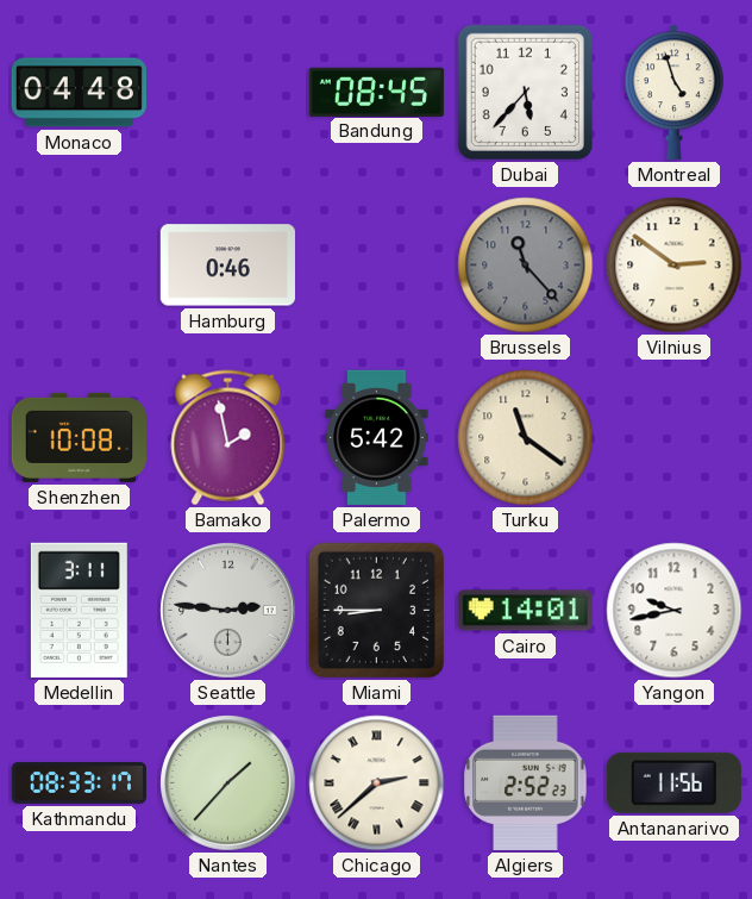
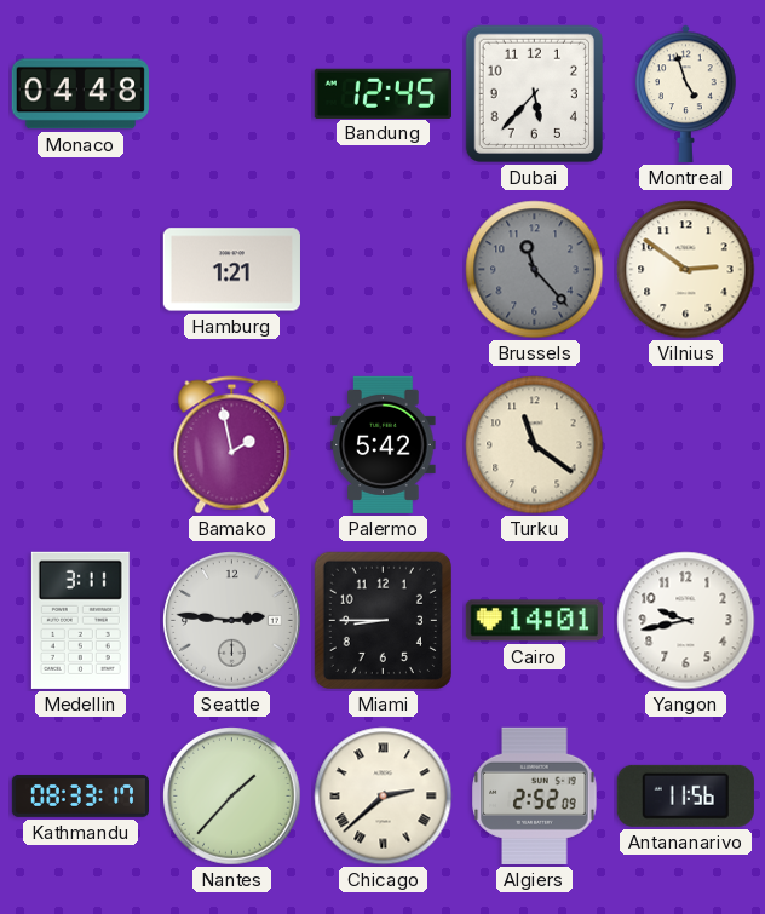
Bandung: 08:45 -> 12:45
Hamburg: 0:46 -> 1:21
Shenzhen: 10:08 -> none
Algiers: 2:52:23 -> 2:52:09
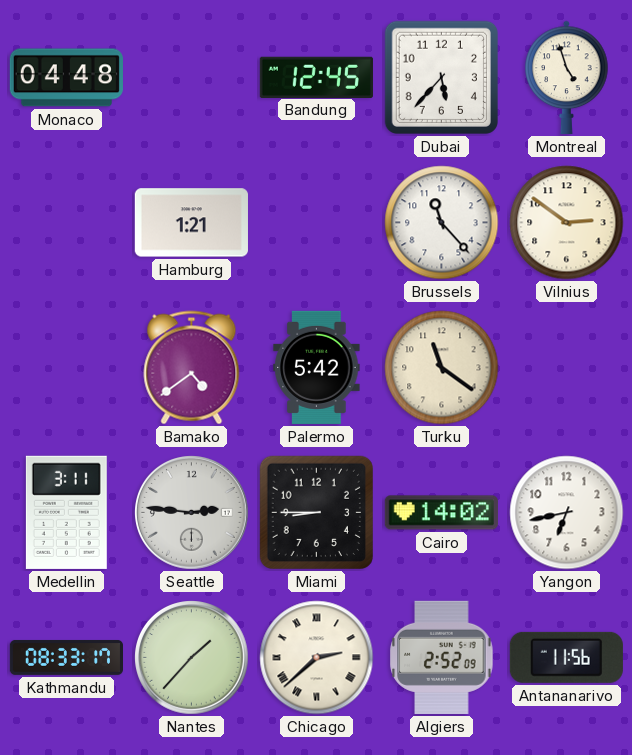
Brussels dial: grey -> white
Bamako: 1:58 -> 4:39
Cairo: 14:01 -> 14:02
Yangon: 9:43 -> 6:43
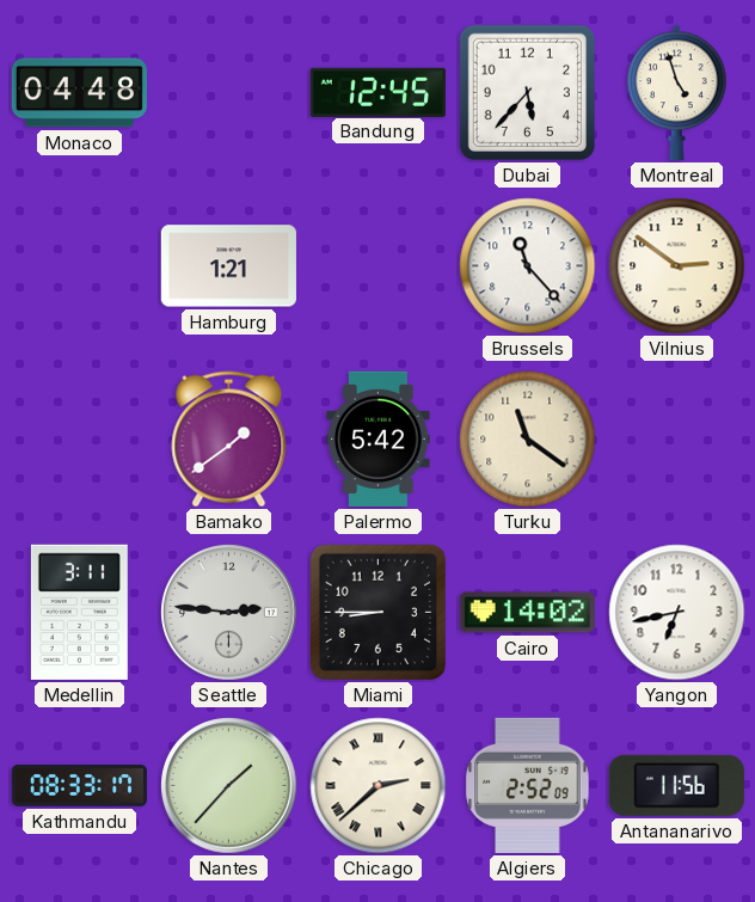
Bamako: 4:39 -> 1:39
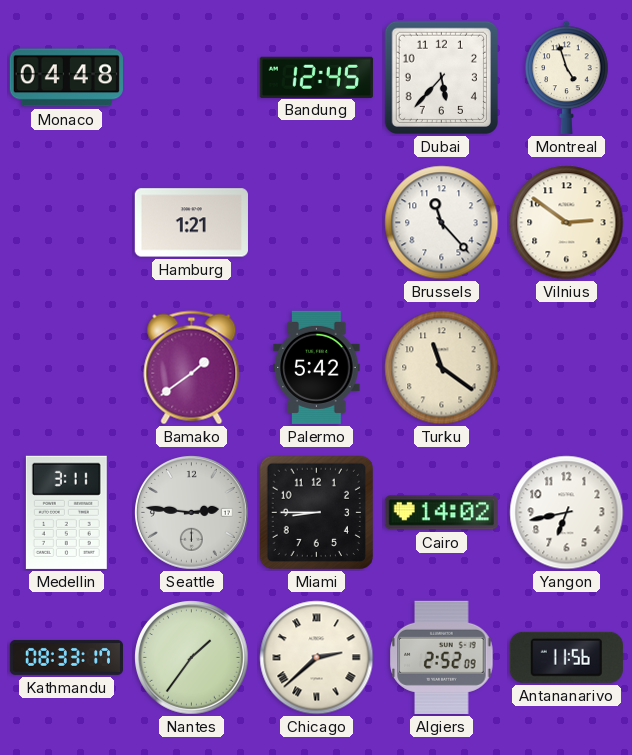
Nantes: 1:37 -> 1:36
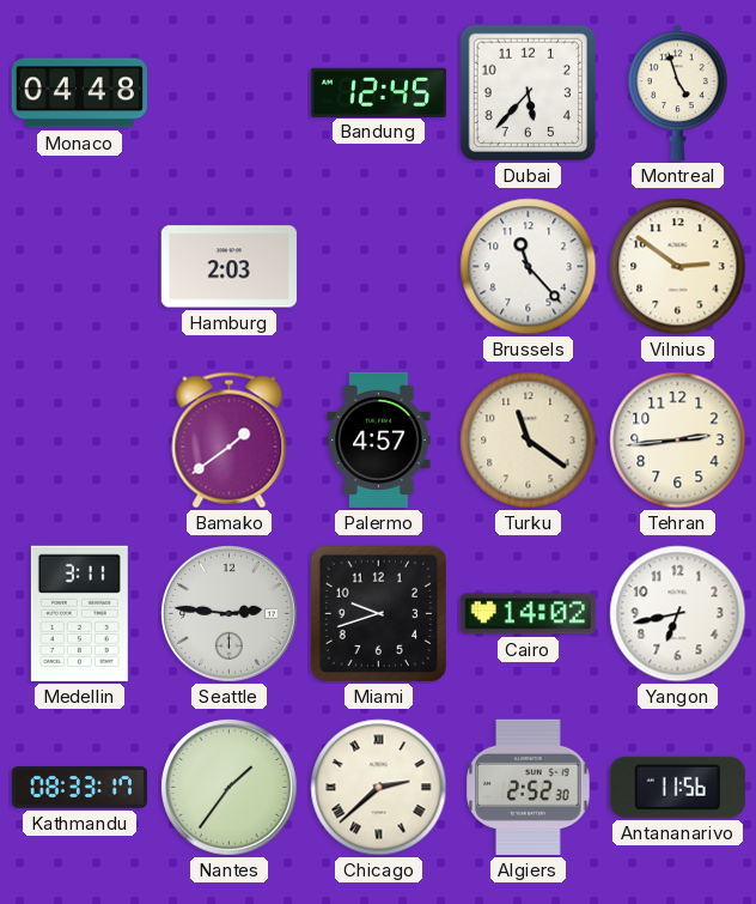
Hamburg: 1:21 -> 2:03
Palermo: 5:42 -> 4:57
Tehran: none -> 2:44
Miami: 8:45 -> 9:42
Algiers: 2:52:09 -> 2:52:30
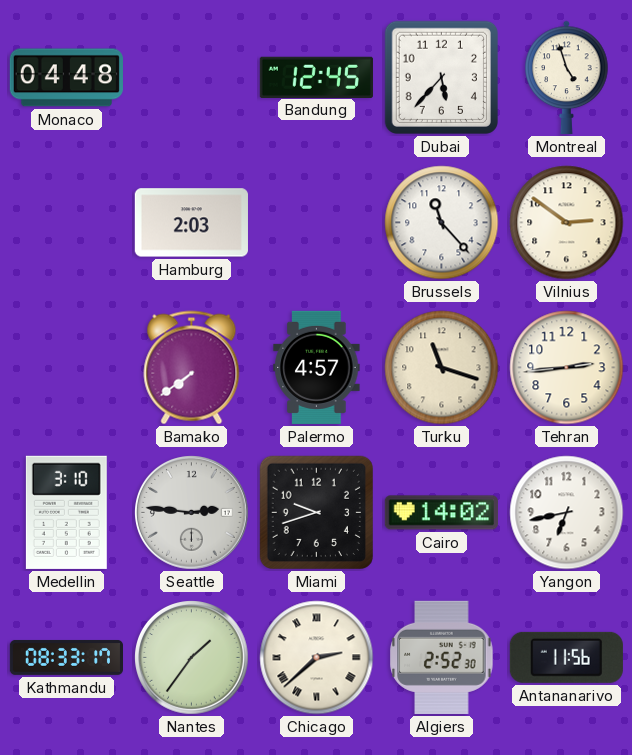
Bamako: 1:39 -> 7:39
Turku: 11:21 -> 11:18
Medellin: 3:11 -> 3:10
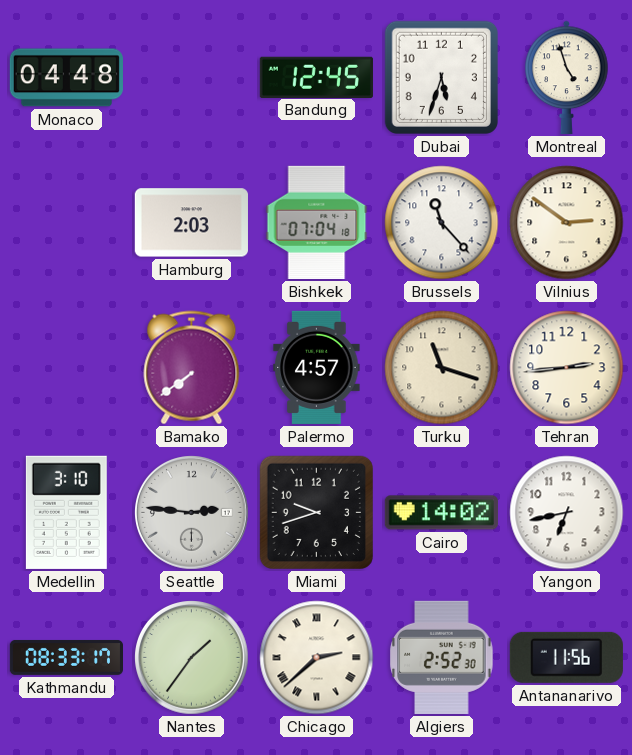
Dubai: 5:37 -> 5:33
Bishkek: none -> 07:04
